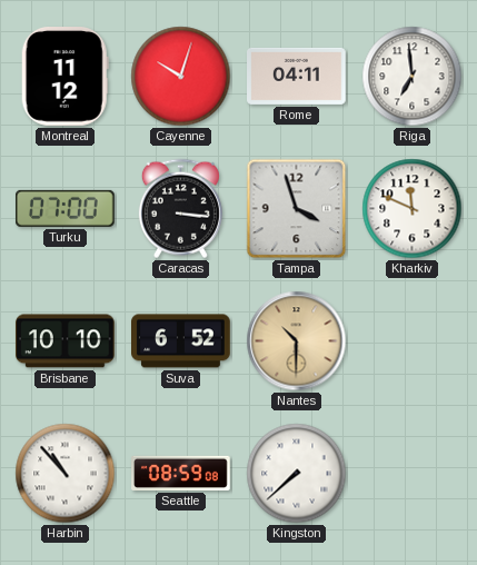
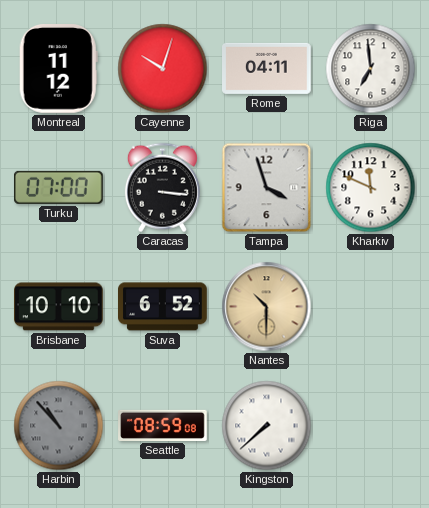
Harbin dial: white -> grey
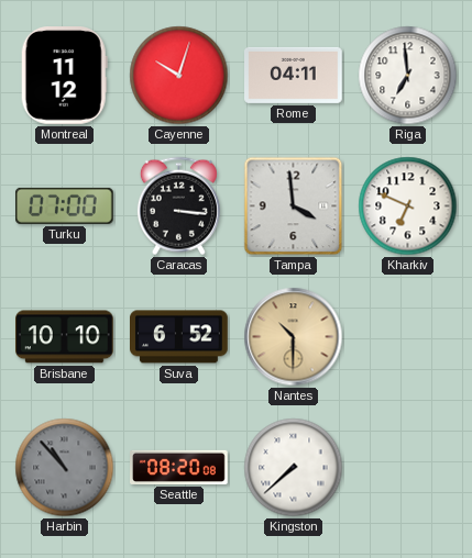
Tampa: 3:57 -> 3:59
Kharkiv: 11:49 -> 6:49
Seattle: 08:59 -> 08:20
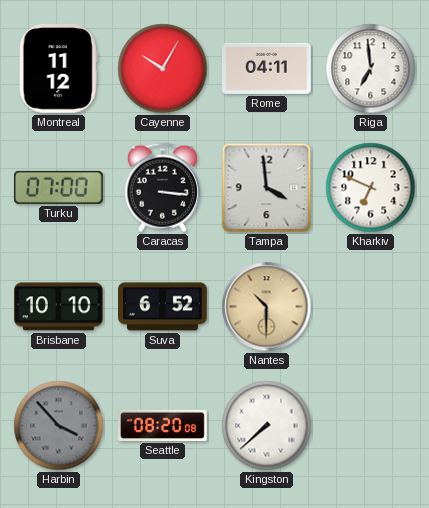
Cayenne: 10:03 -> 10:05
Harbin: 10:53 -> 3:53
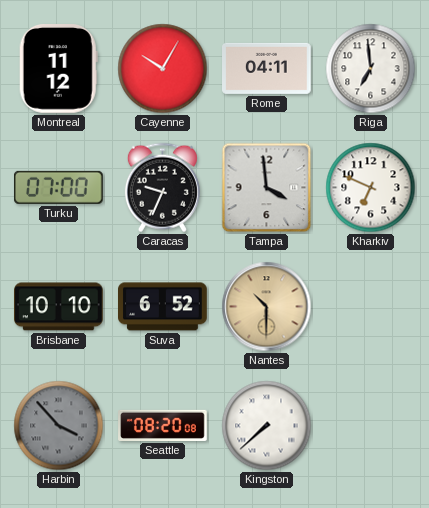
Caracas: 3:16 -> 9:34
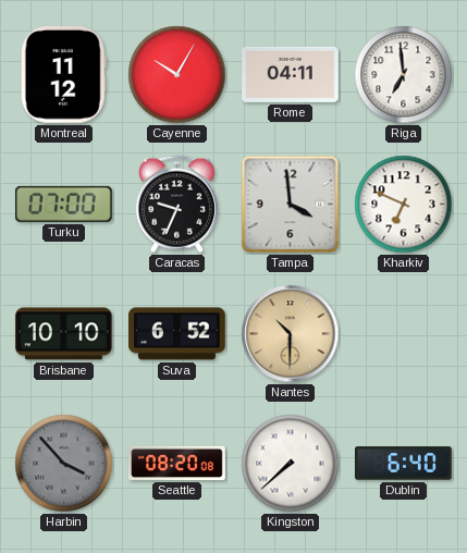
Dublin: none -> 6:40
